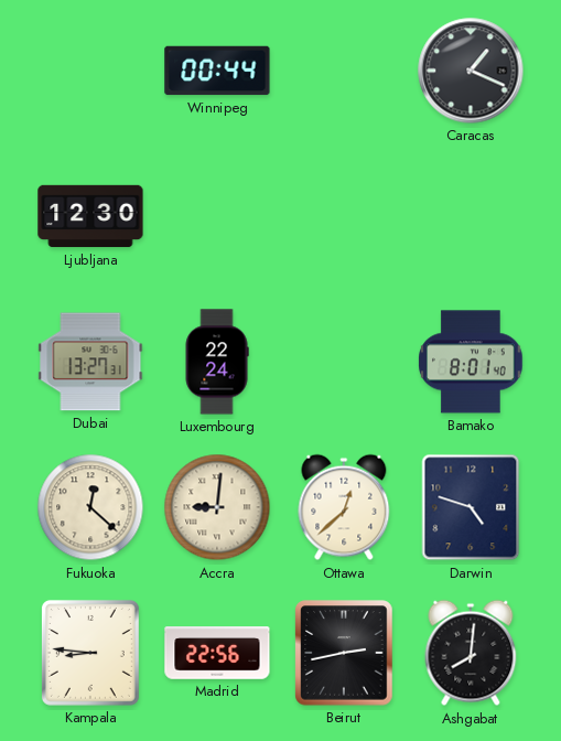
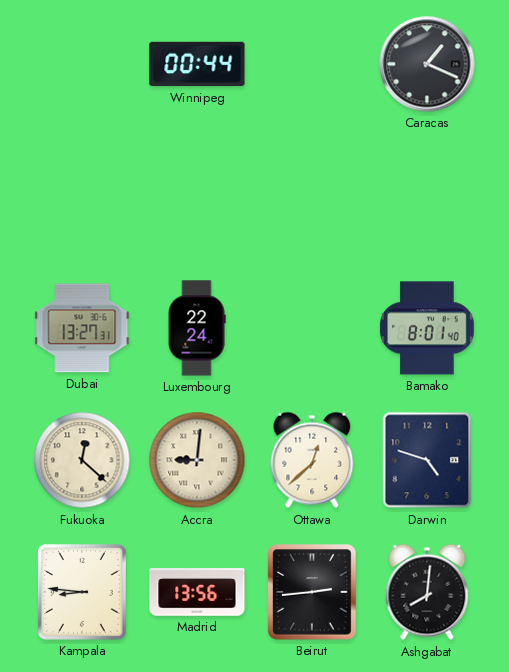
Ljubljana: 12:30 -> none
Madrid: 22:56 -> 13:56
Beirut: 2:43 -> 2:44
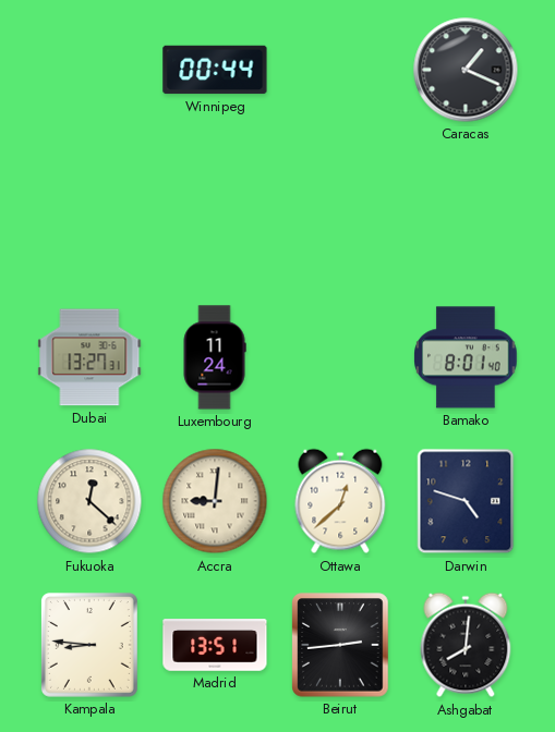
Luxembourg: 22:24 -> 11:24
Madrid: 13:56 -> 13:51
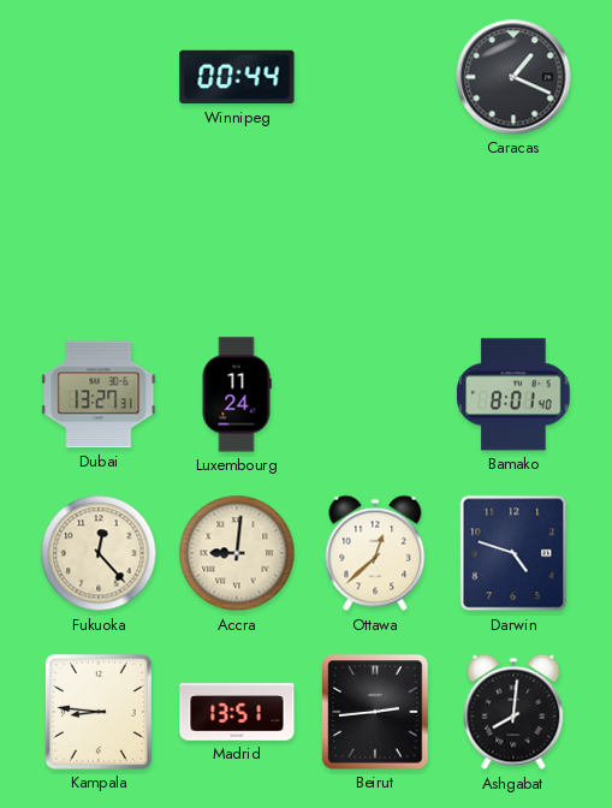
Fukuoka: 12:22 -> 12:23
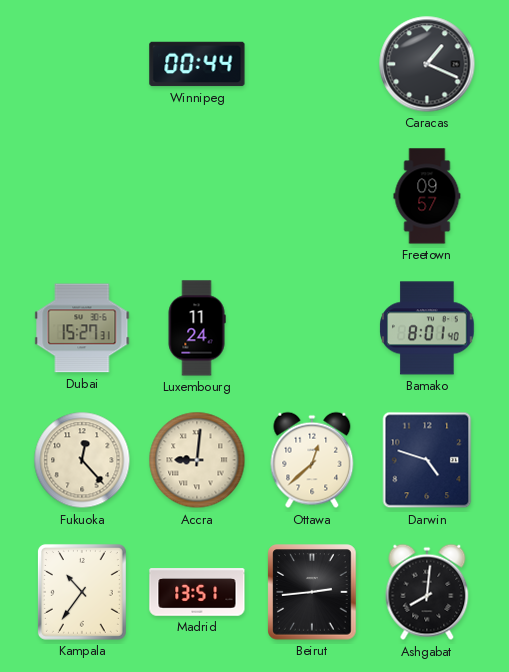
Freetown: none -> 09:57
Dubai: 13:27 -> 15:27
Kampala: 8:46 -> 10:36
